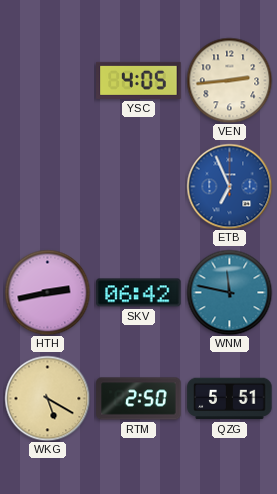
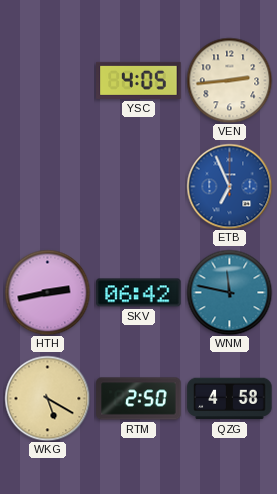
QZG: 5:51 -> 4:58
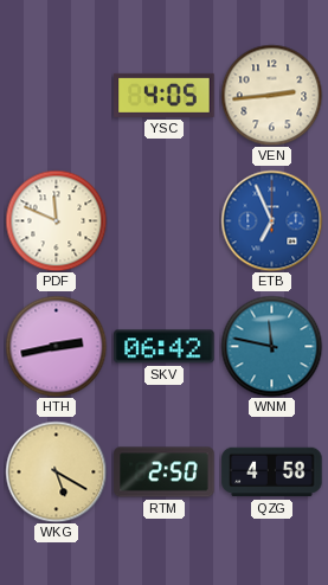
PDF: none -> 11:49
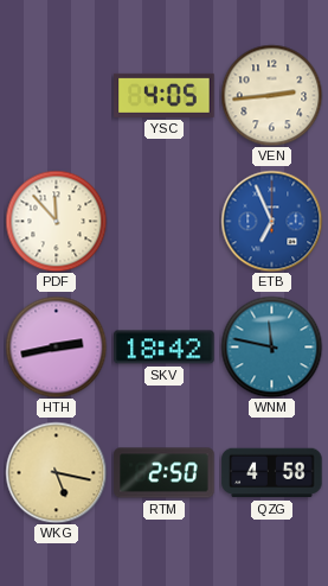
PDF: 11:49 -> 11:53
SKV: 06:42 -> 18:42
WKG: 5:20 -> 5:17
